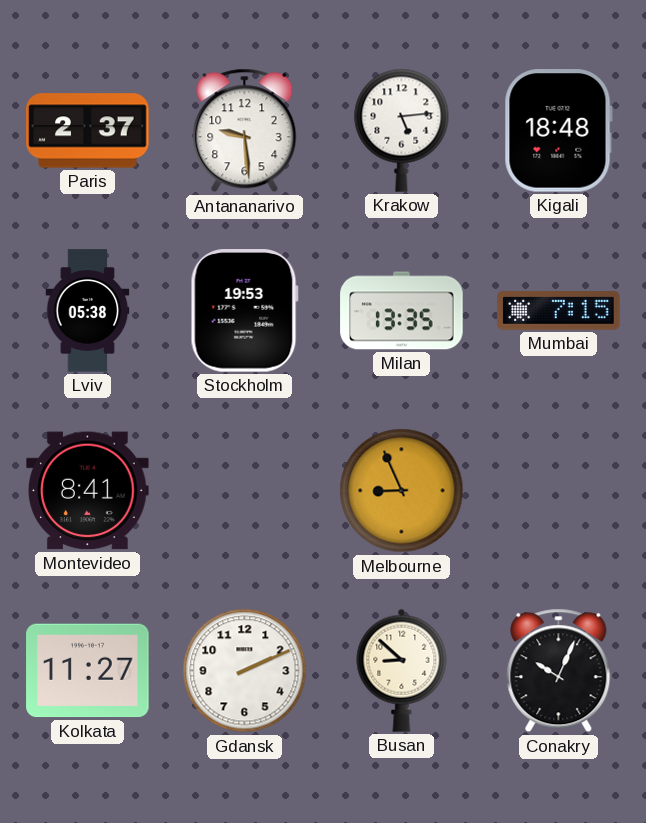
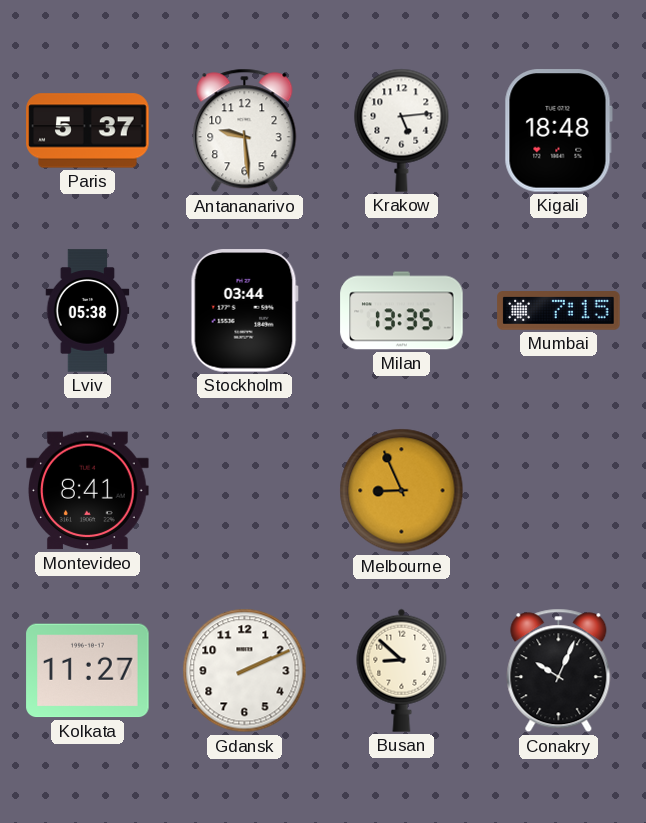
Paris: 2:37 -> 5:37
Stockholm: 19:53 -> 03:44
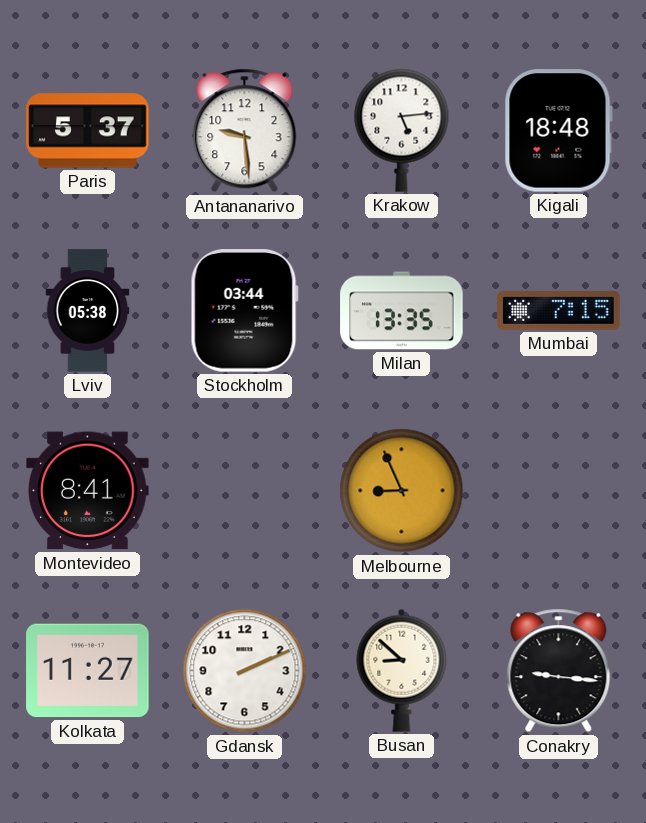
Conakry: 10:04 -> 9:16
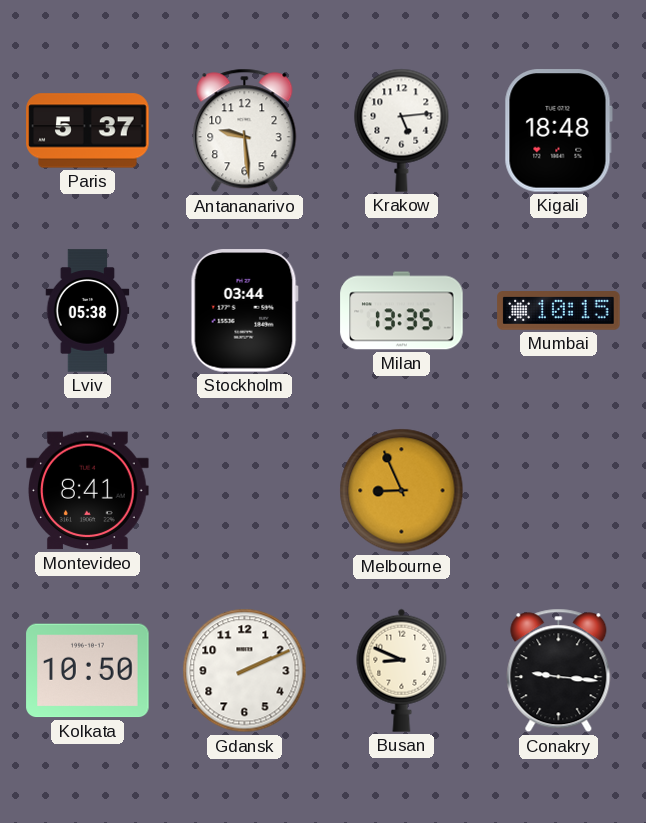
Mumbai: 7:15 -> 10:15
Kolkata: 11:27 -> 10:50
Busan: 8:52 -> 8:49
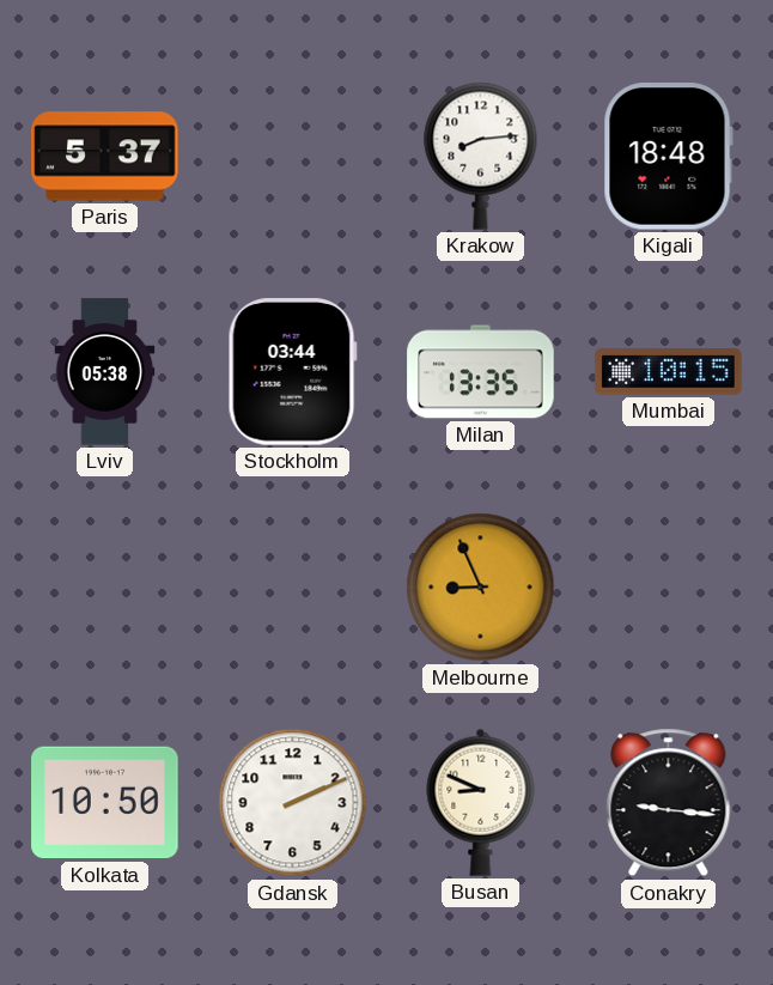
Antananarivo: 9:29 -> none
Krakow: 5:14 -> 8:14
Montevideo: 8:41 -> none
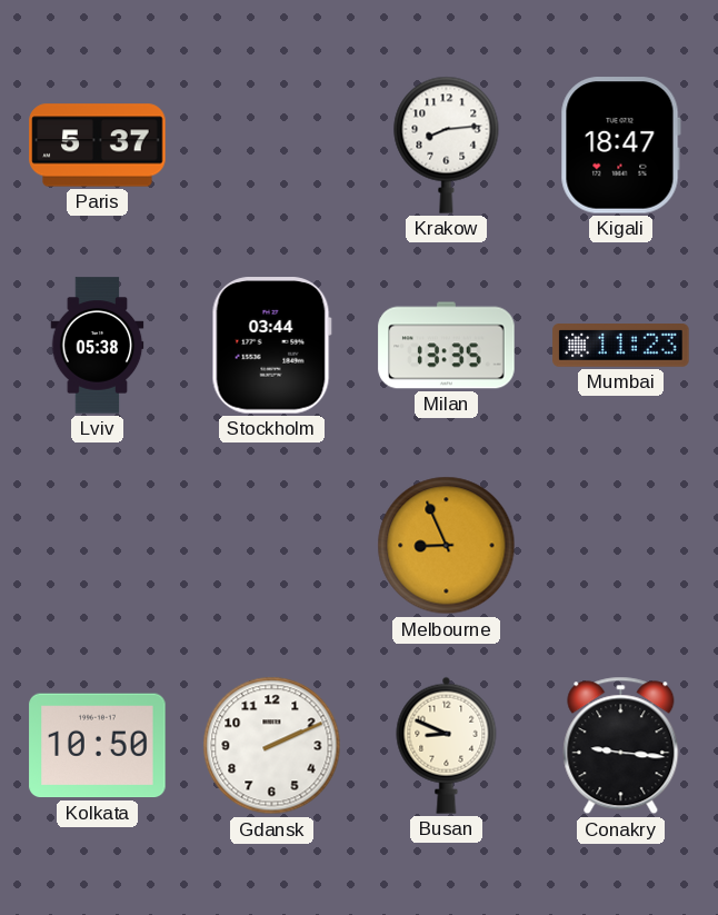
Kigali: 18:48 -> 18:47
Mumbai: 10:15 -> 11:23
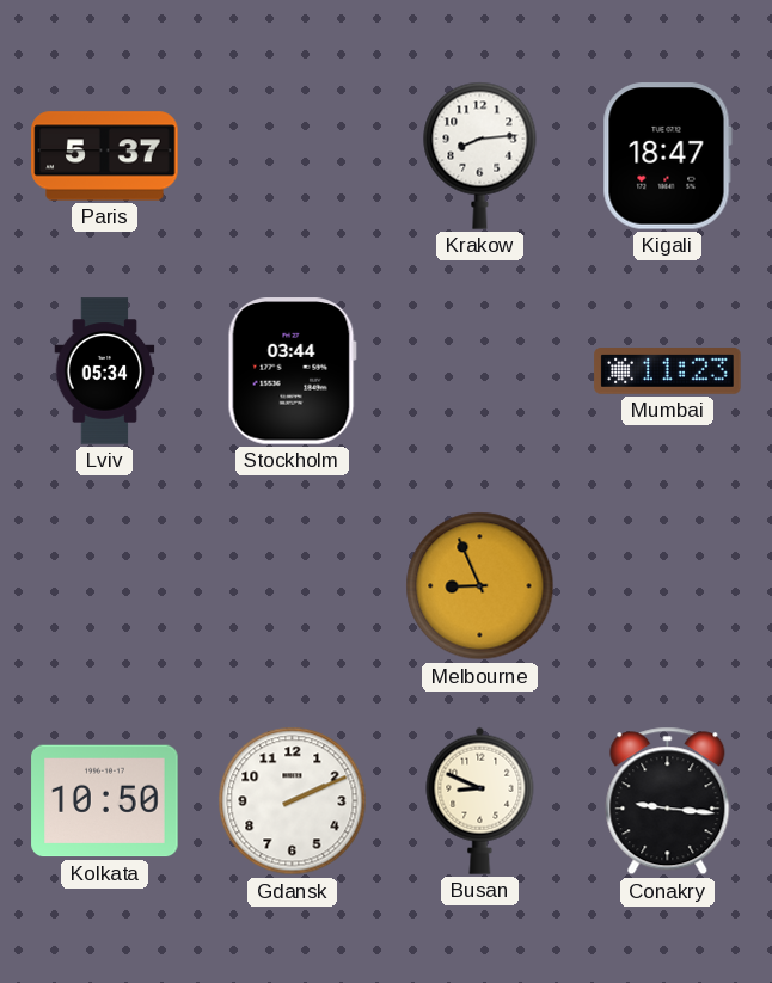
Lviv: 05:38 -> 05:34
Milan: 13:35 -> none
